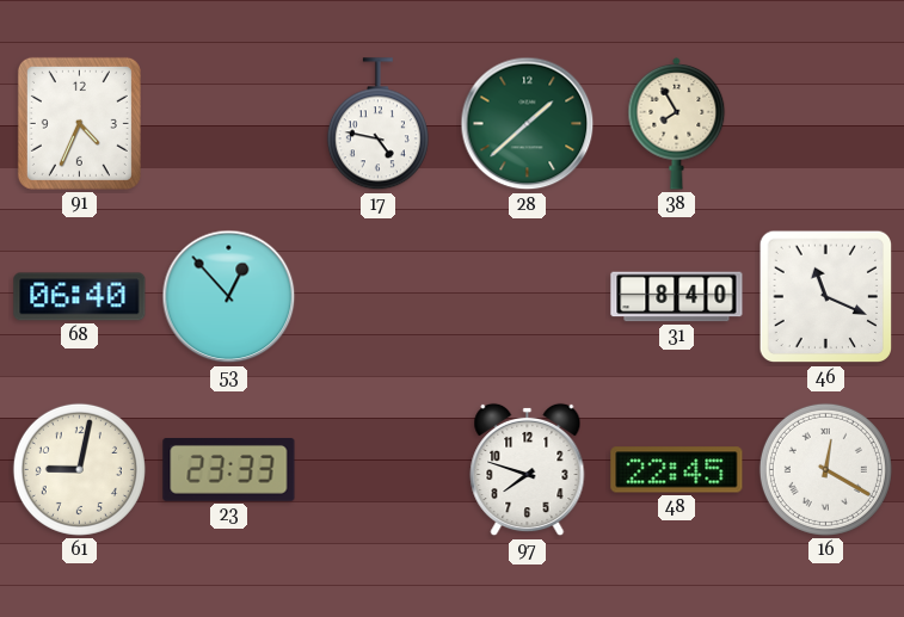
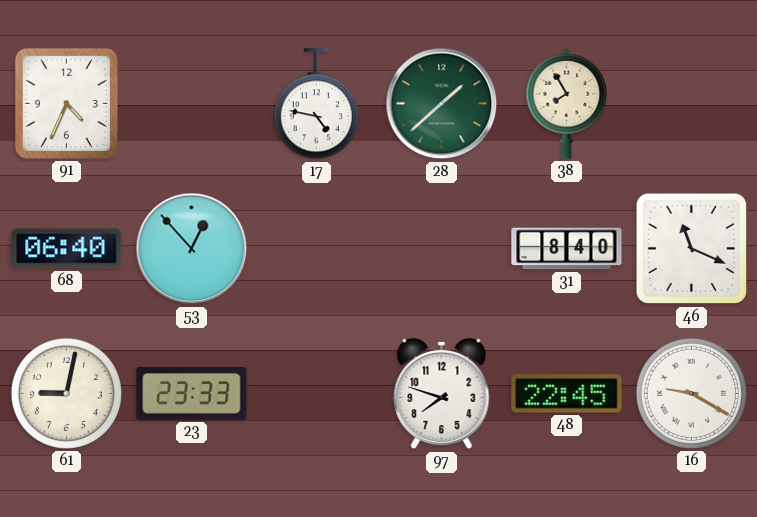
16: 12:20 -> 9:20
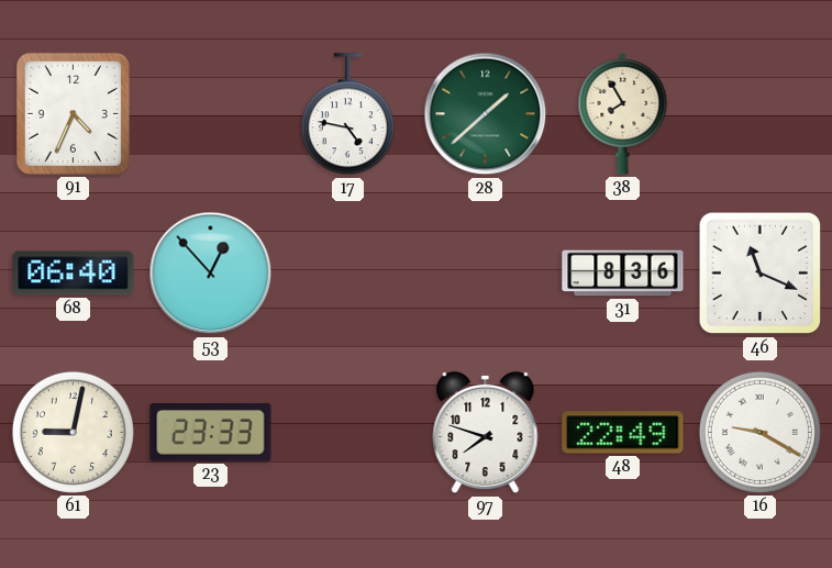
31: 8:40 -> 8:36
48: 22:45 -> 22:49
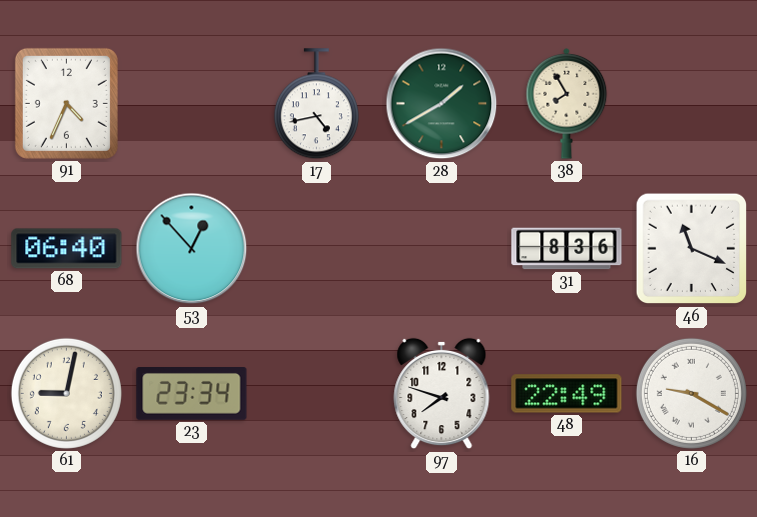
17: 4:47 -> 4:43
28: 1:38 -> 1:40
23: 23:33 -> 23:34
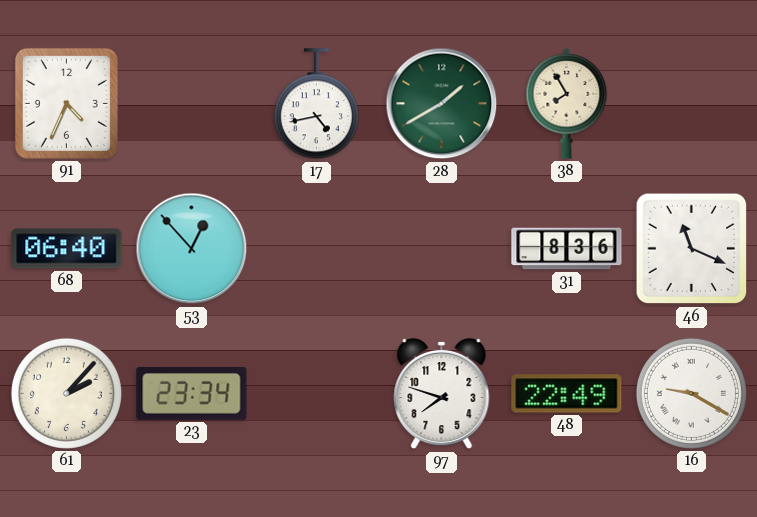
61: 9:02 -> 2:07
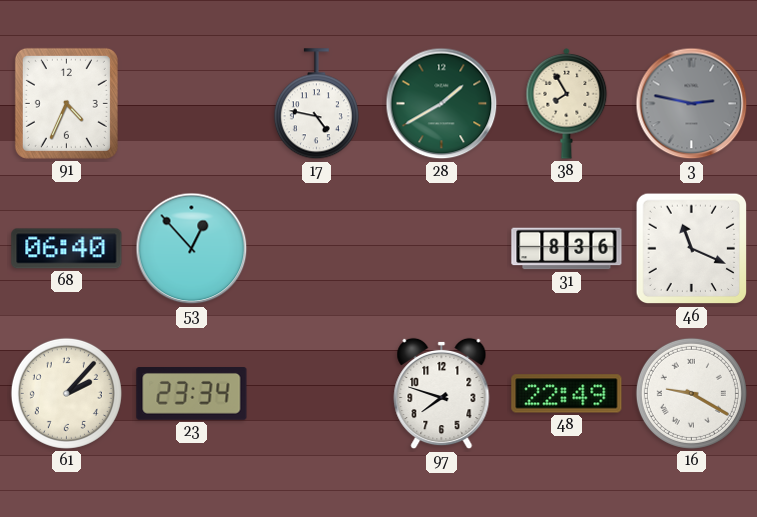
17: 4:43 -> 4:47
3: none -> 2:47
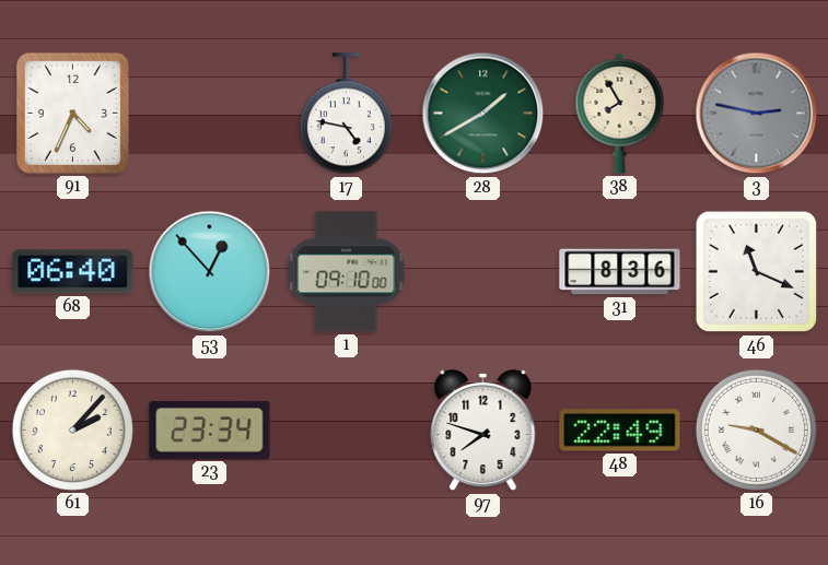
1: none -> 09:10
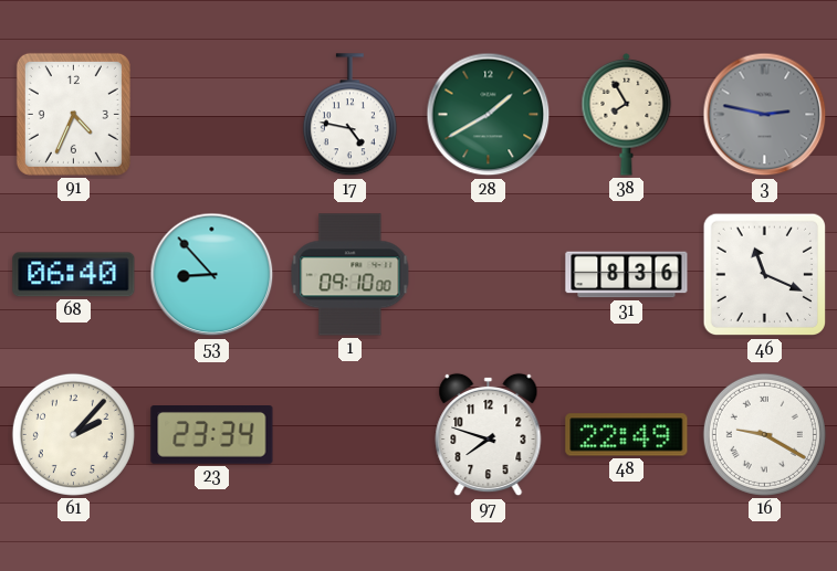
53: 12:53 -> 8:53
